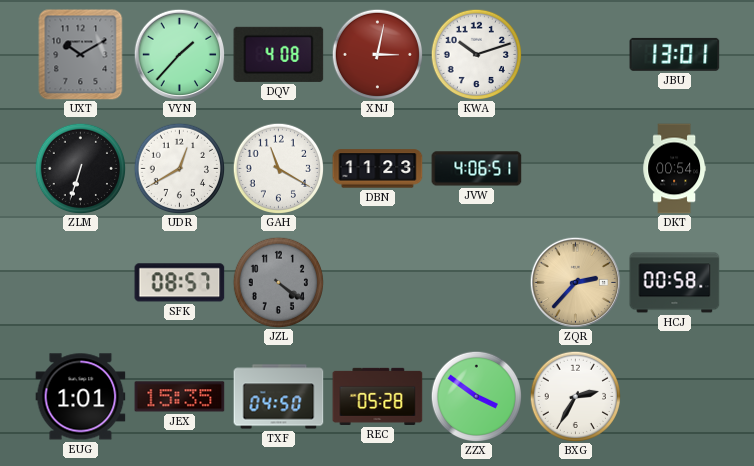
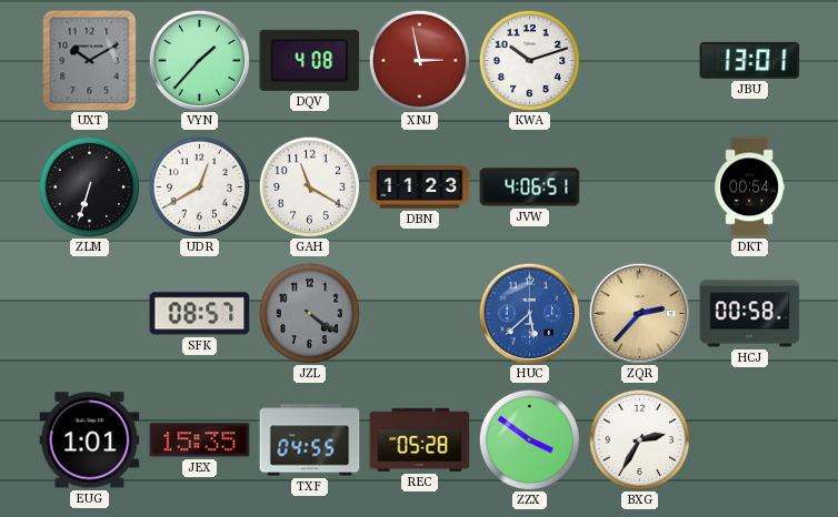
XNJ: 3:02 -> 2:58
HUC: none -> 5:38
TXF: 04:50 -> 04:55
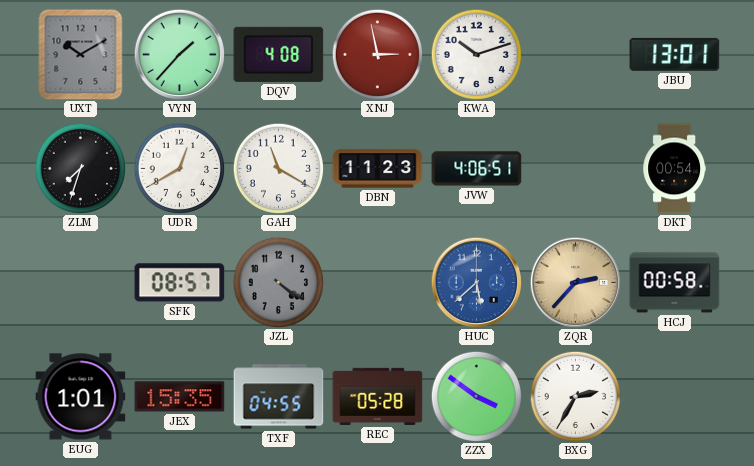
ZLM: 6:33 -> 7:33
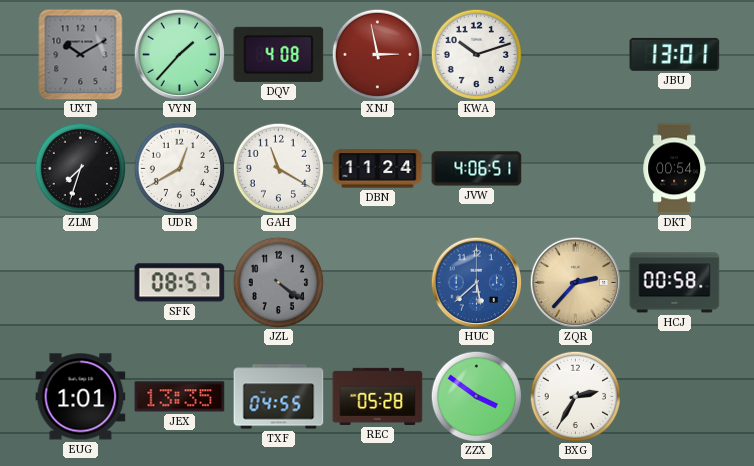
DBN: 11:23 -> 11:24
JEX: 15:35 -> 13:35
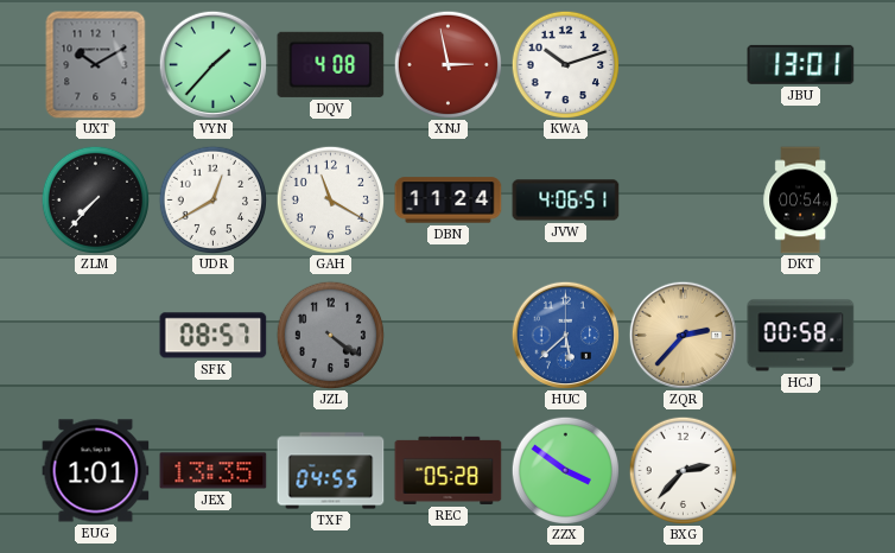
ZLM: 7:33 -> 7:37
BXG: 2:35 -> 2:37
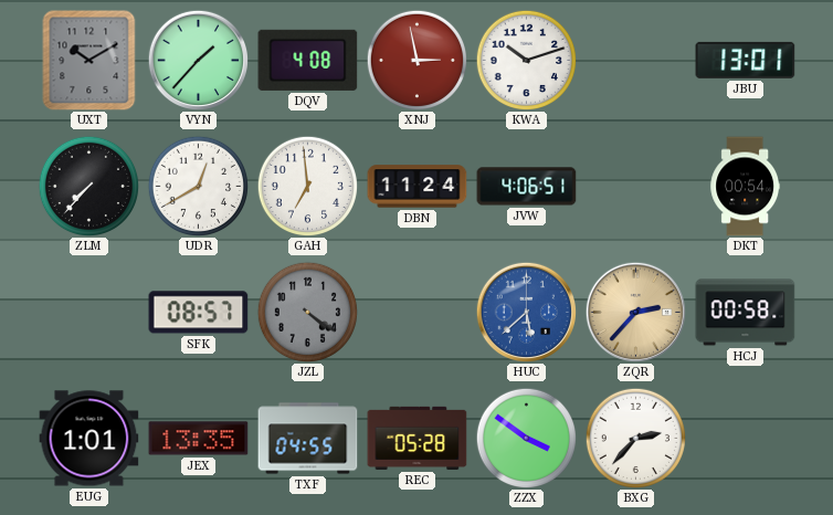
GAH: 11:20 -> 6:59
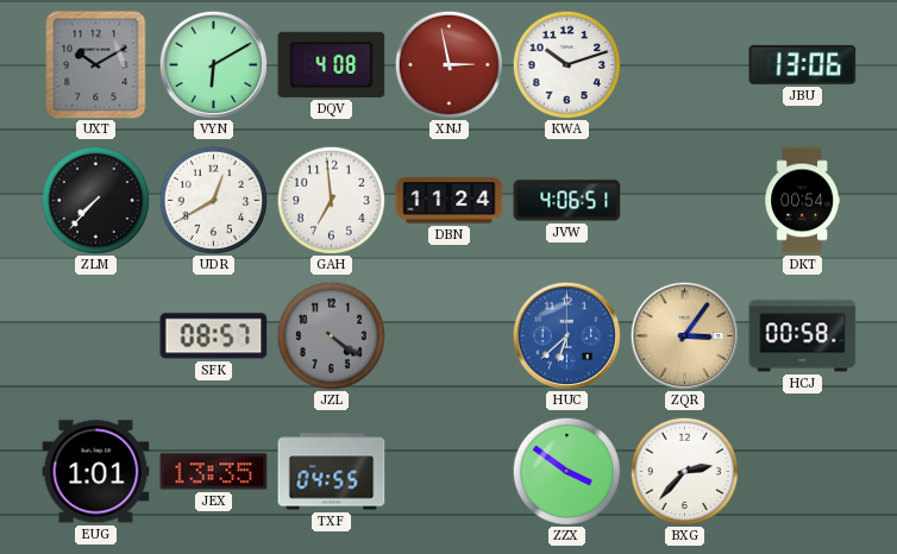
VYN: 1:37 -> 6:10
JBU: 13:01 -> 13:06
HUC: 5:38 -> 6:38
ZQR: 2:37 -> 3:06
REC: 05:28 -> none
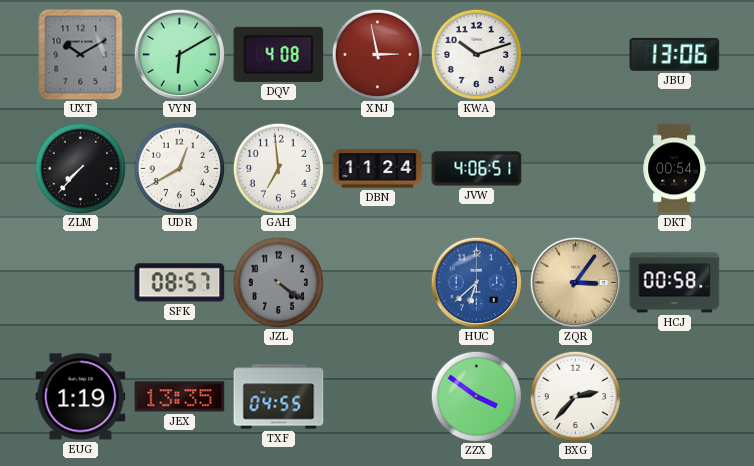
EUG: 1:01 -> 1:19
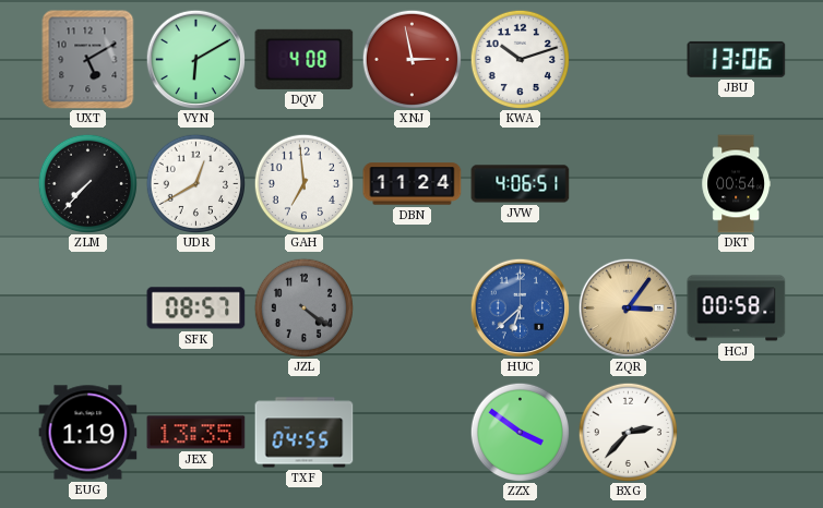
UXT: 10:10 -> 5:10
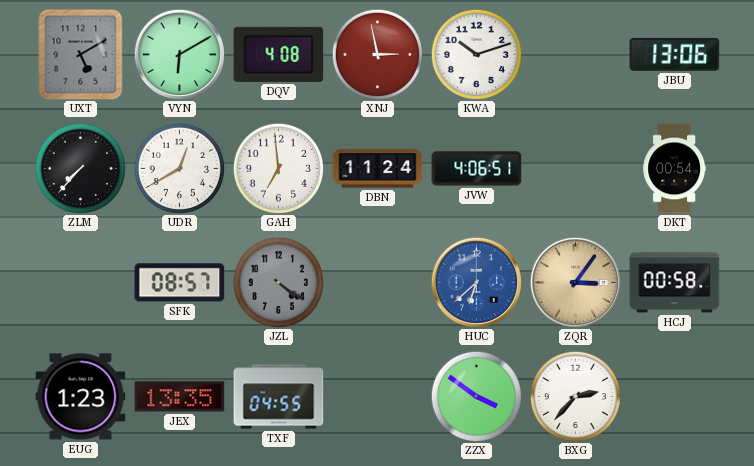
EUG: 1:19 -> 1:23
